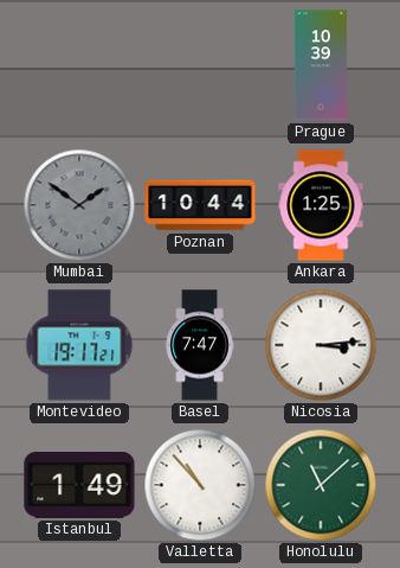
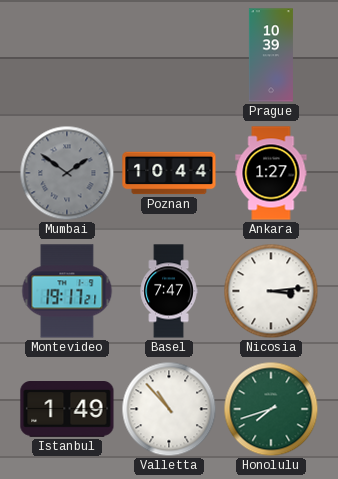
Ankara: 1:25 -> 1:27
Honolulu: 11:08 -> 7:42
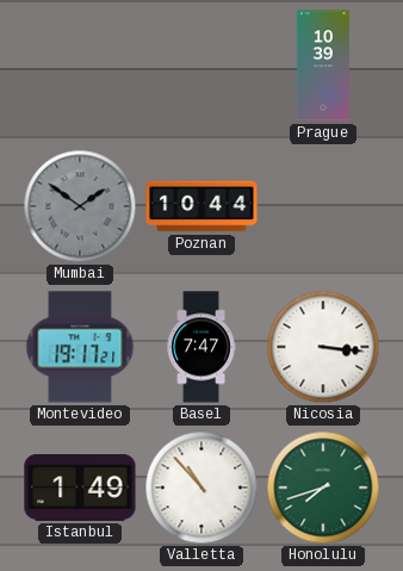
Ankara: 1:27 -> none
Nicosia: 3:14 -> 3:16
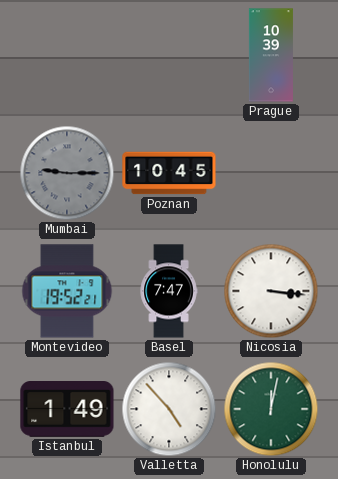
Mumbai: 1:51 -> 9:15
Poznan: 10:44 -> 10:45
Montevideo: 19:17 -> 19:52
Valletta: 10:53 -> 4:53
Honolulu: 7:42 -> 12:02
